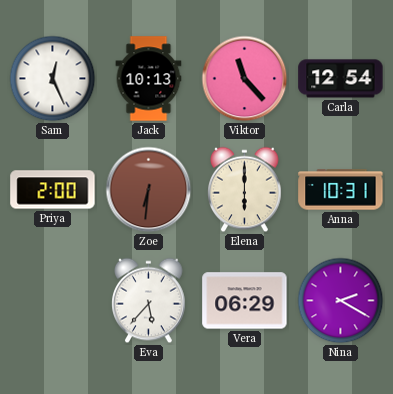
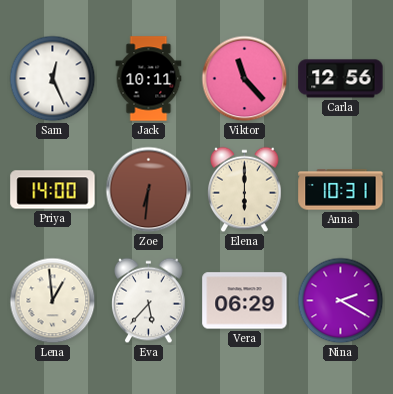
Jack: 10:13 -> 10:11
Carla: 12:54 -> 12:56
Priya: 2:00 -> 14:00
Lena: none -> 12:59
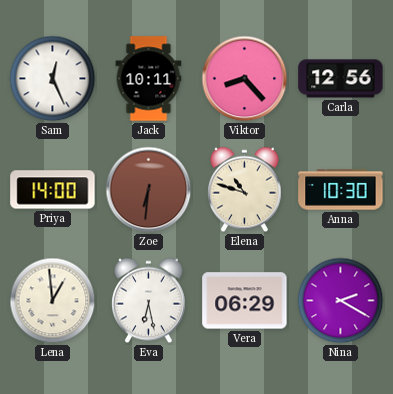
Viktor: 11:23 -> 8:23
Elena: 6:00 -> 10:48
Anna: 10:31 -> 10:30
Eva: 5:37 -> 6:28
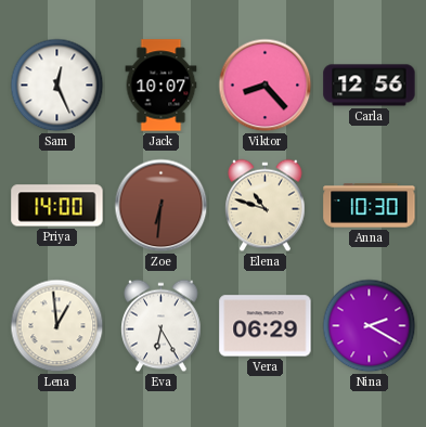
Jack: 10:11 -> 10:07
Eva: 6:28 -> 6:25
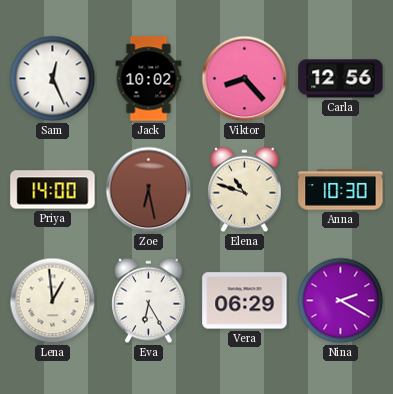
Jack: 10:07 -> 10:02
Zoe: 6:31 -> 6:28
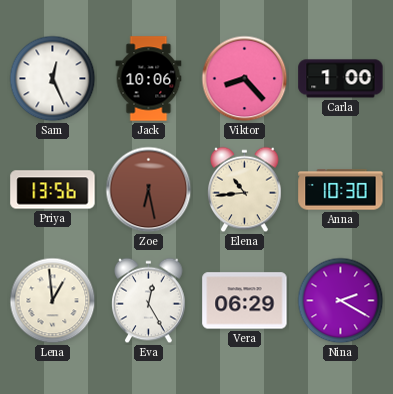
Jack: 10:02 -> 10:06
Carla: 12:56 -> 1:00
Priya: 14:00 -> 13:56
Elena: 10:48 -> 10:44
Eva: 6:25 -> 12:25
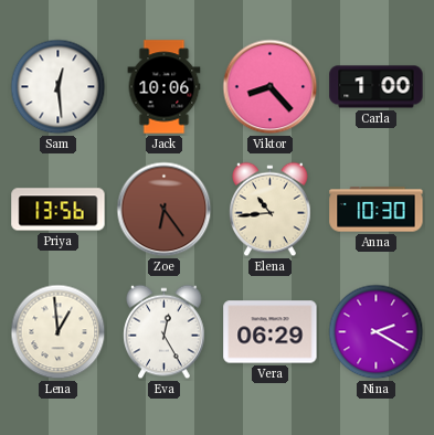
Sam: 12:26 -> 12:29
Zoe: 6:28 -> 6:24
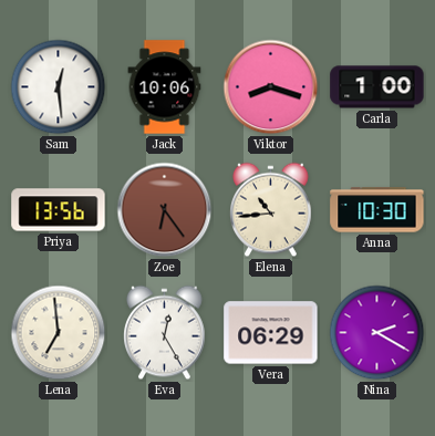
Viktor: 8:23 -> 8:18
Lena: 12:59 -> 6:59
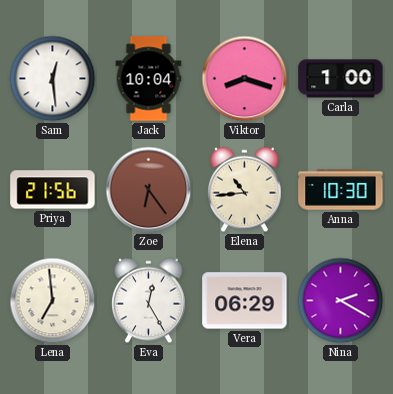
Jack: 10:06 -> 10:04
Priya: 13:56 -> 21:56
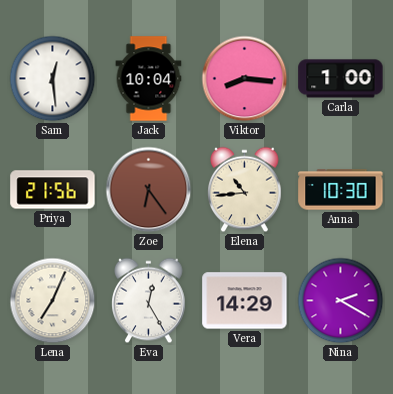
Viktor: 8:18 -> 8:16
Lena: 6:59 -> 7:04
Vera: 06:29 -> 14:29
